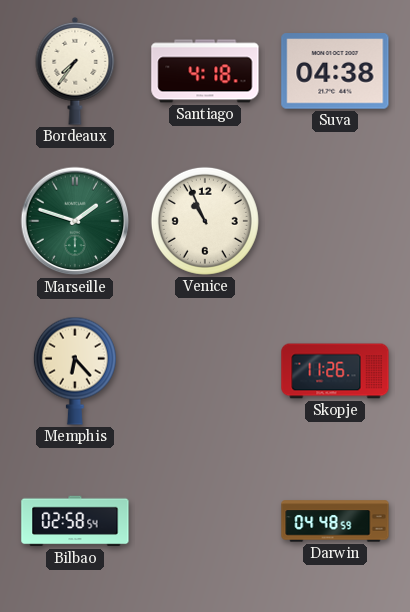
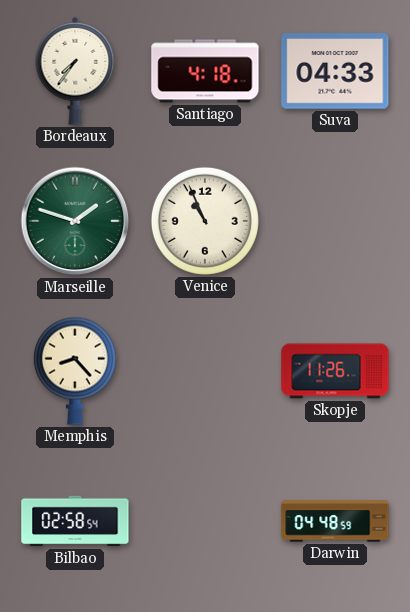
Suva: 04:38 -> 04:33
Memphis: 6:23 -> 8:23
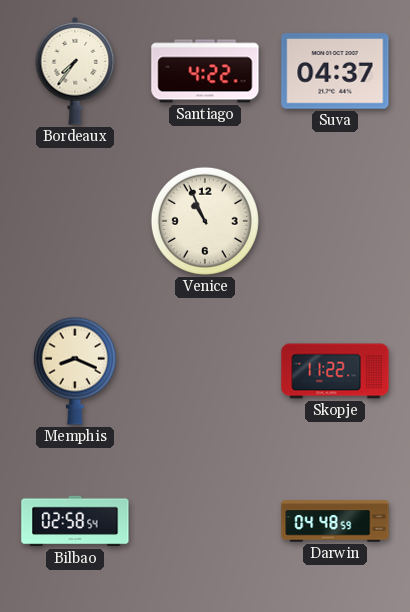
Santiago: 4:18 -> 4:22
Suva: 04:33 -> 04:37
Marseille: 1:48 -> none
Memphis: 8:23 -> 8:19
Skopje: 11:26 -> 11:22
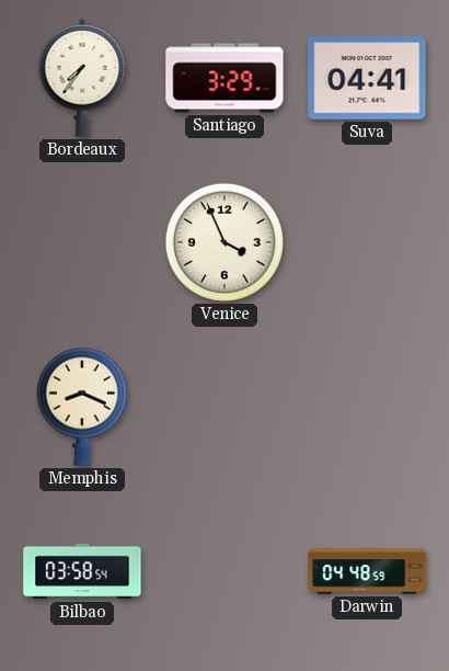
Santiago: 4:22 -> 3:29
Suva: 04:37 -> 04:41
Venice: 10:56 -> 3:56
Skopje: 11:22 -> none
Bilbao: 02:58 -> 03:58
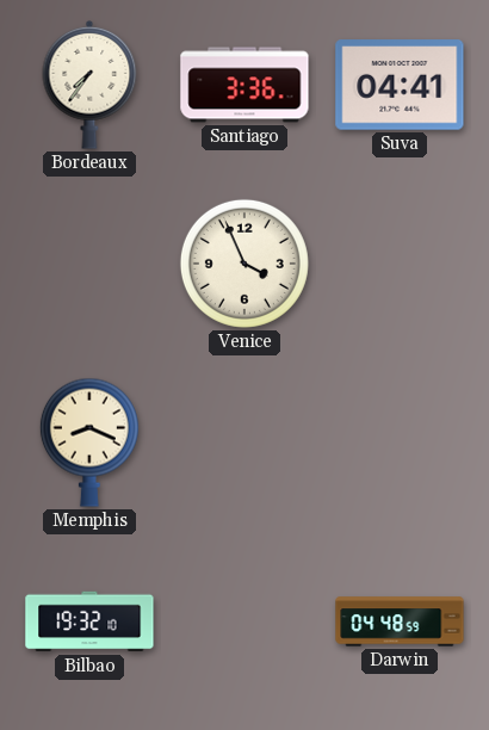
Santiago: 3:29 -> 3:36
Bilbao: 03:58 -> 19:32
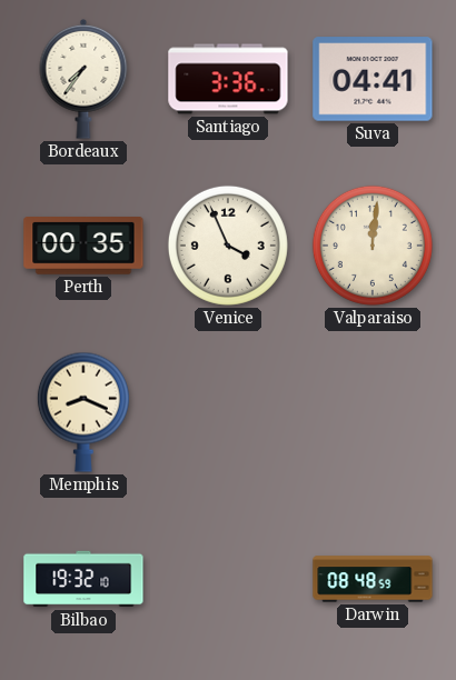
Perth: none -> 00:35
Valparaiso: none -> 12:01
Darwin: 04:48 -> 08:48
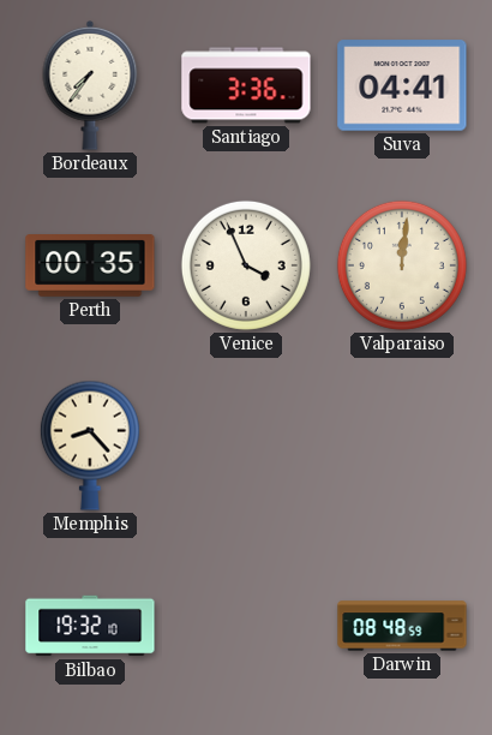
Memphis: 8:19 -> 8:23
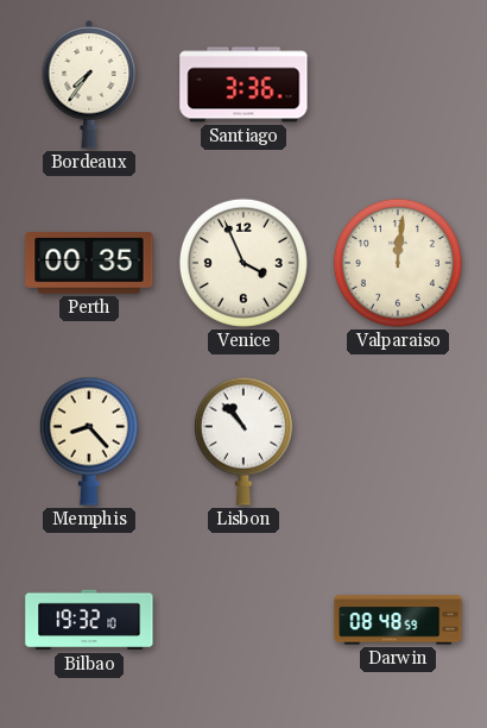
Suva: 04:41 -> none
Lisbon: none -> 10:53
